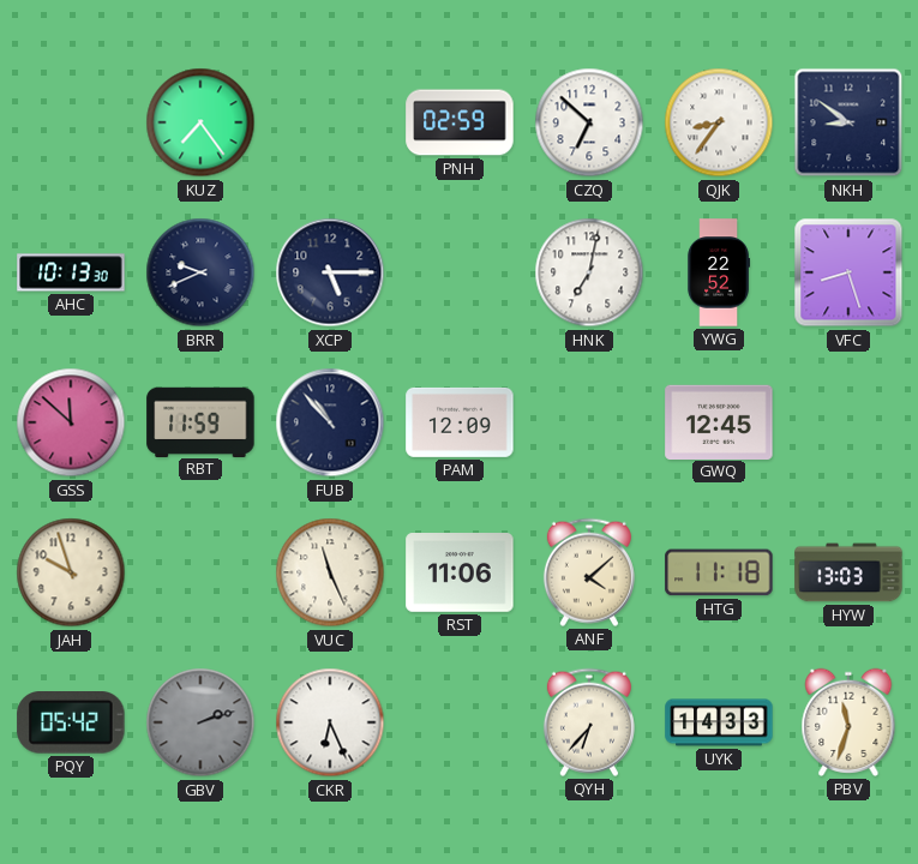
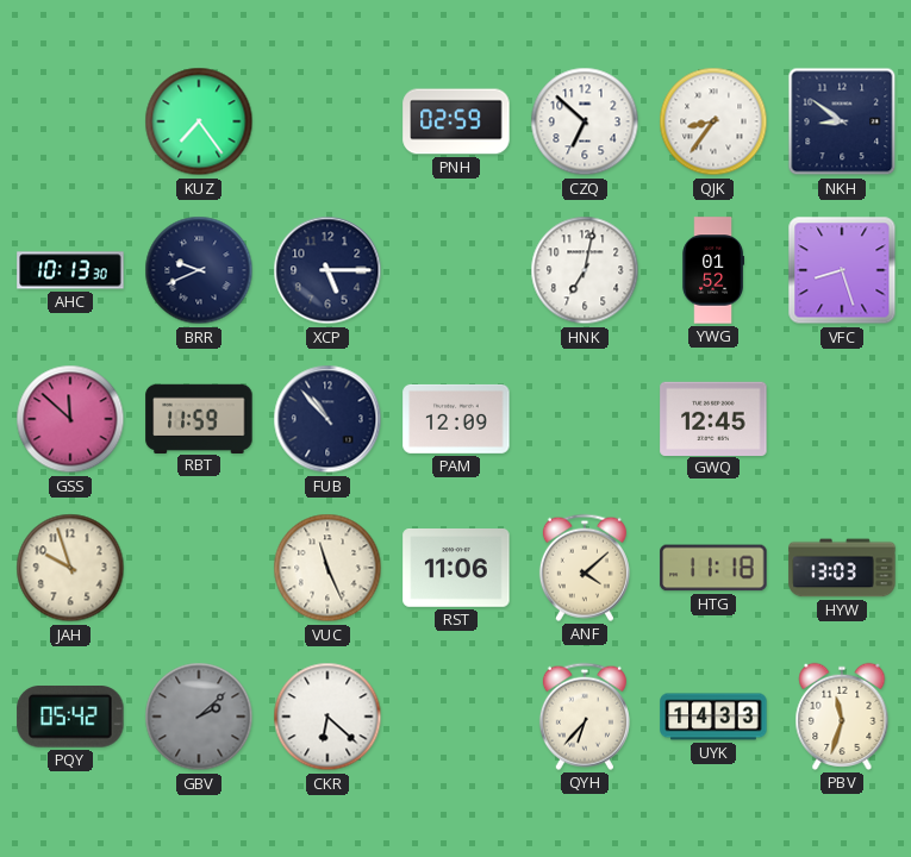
YWG: 22:52 -> 01:52
GBV: 2:12 -> 2:08
CKR: 6:26 -> 6:22
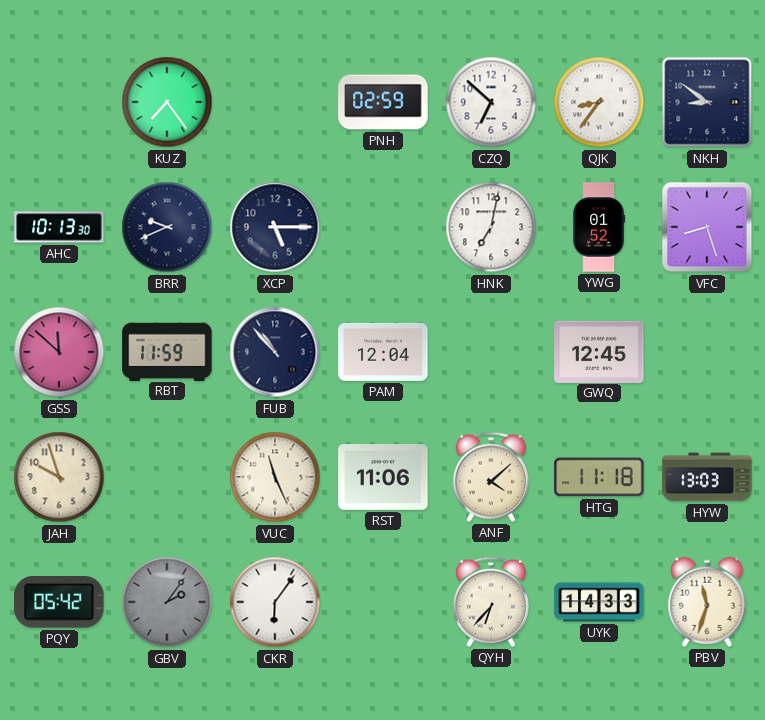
PAM: 12:09 -> 12:04
GBV: 2:08 -> 2:06
CKR: 6:22 -> 6:06
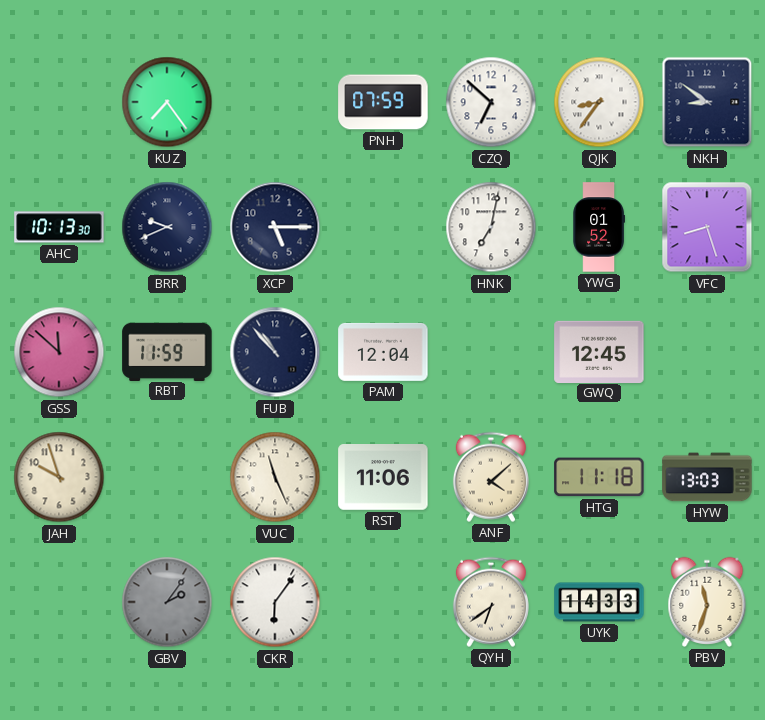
PNH: 02:59 -> 07:59
PQY: 05:42 -> none
QYH: 6:37 -> 6:39
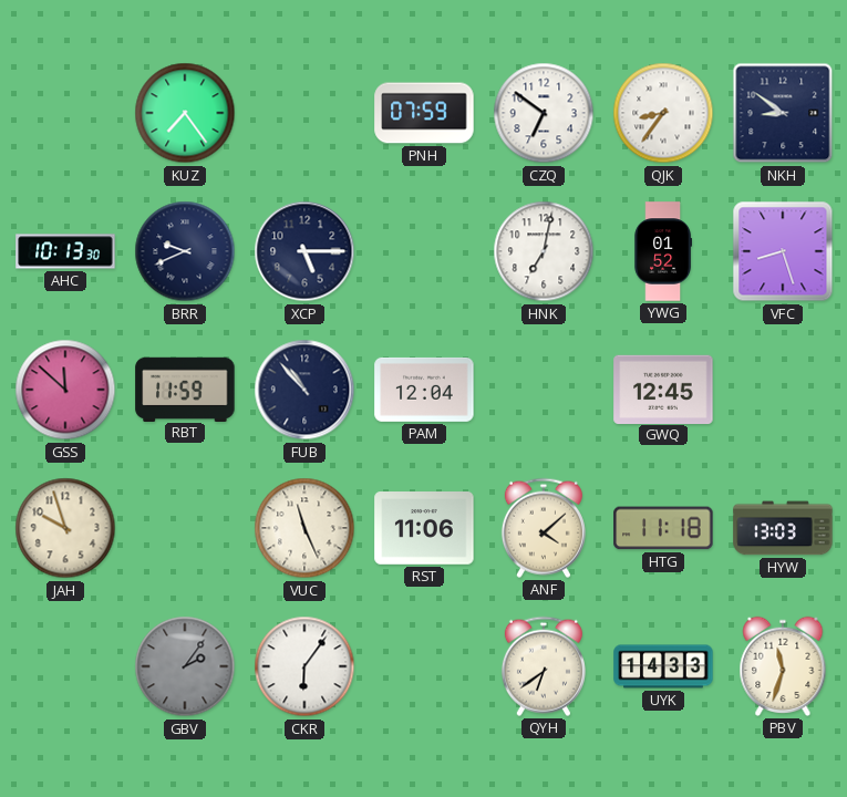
CZQ: 6:52 -> 6:51
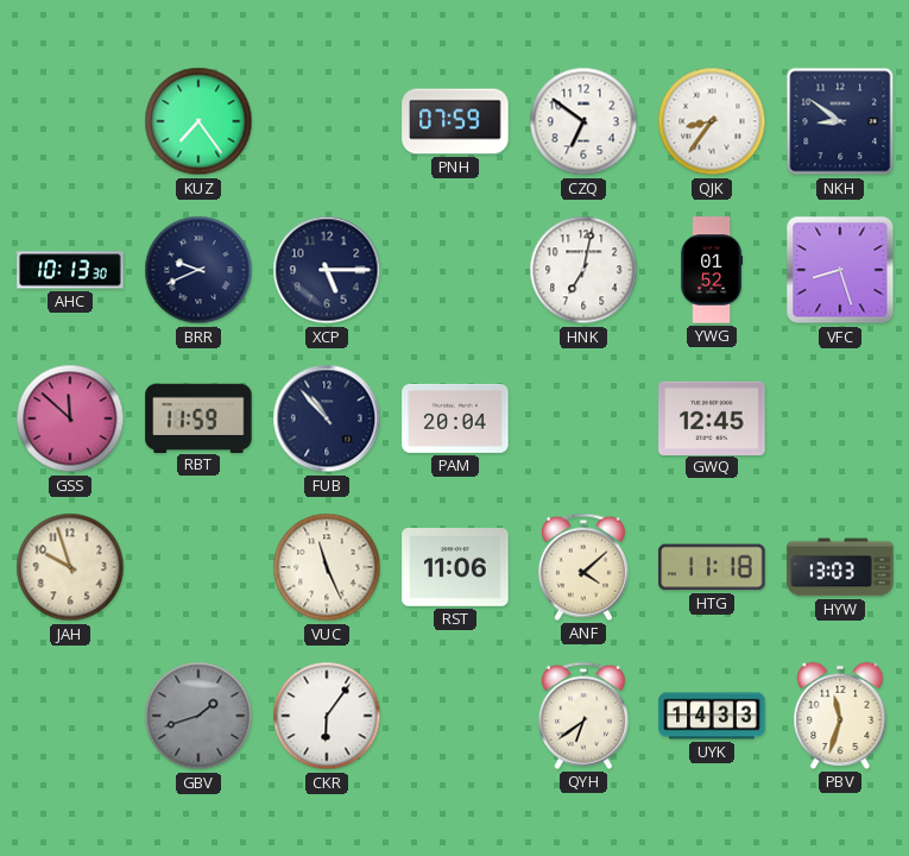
PAM: 12:04 -> 20:04
GBV: 2:06 -> 1:42
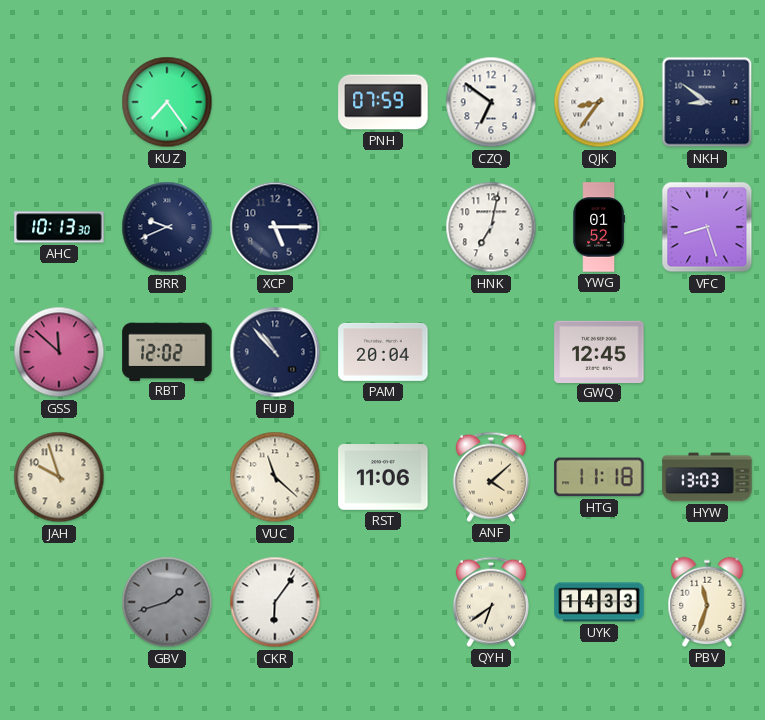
RBT: 11:59 -> 12:02
VUC: 11:26 -> 11:22
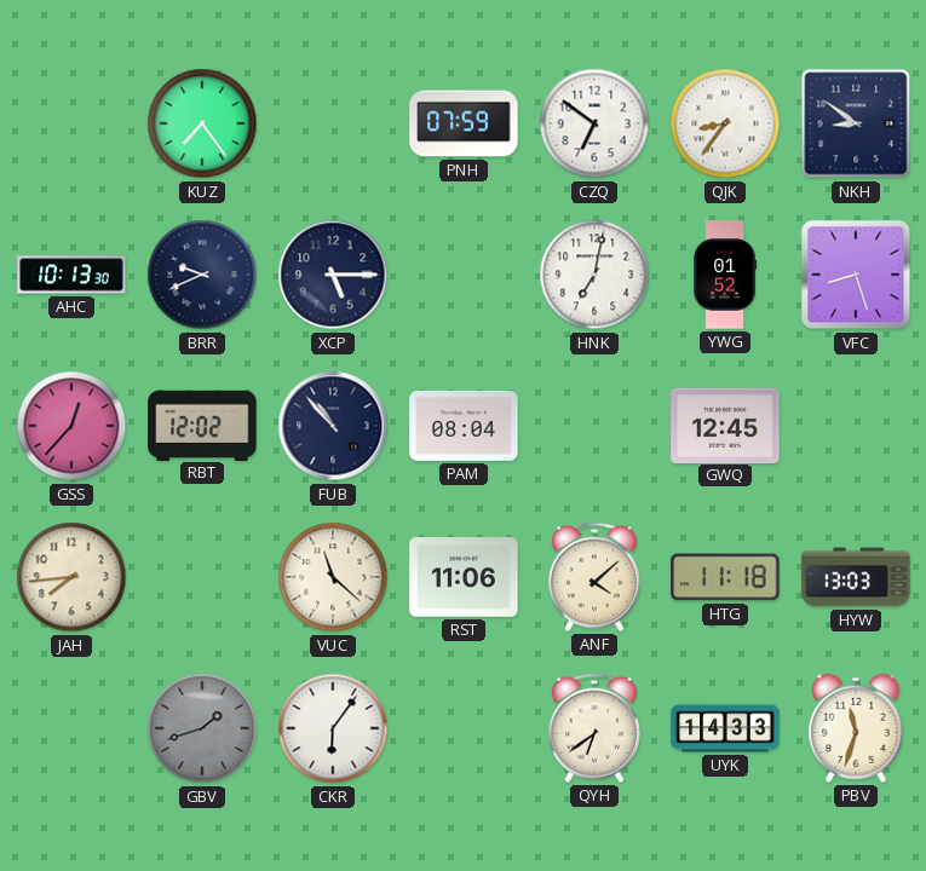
GSS: 11:52 -> 12:37
PAM: 20:04 -> 08:04
JAH: 9:57 -> 7:44
